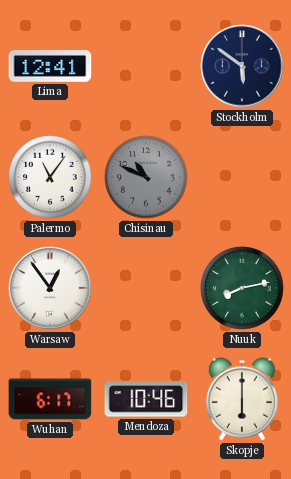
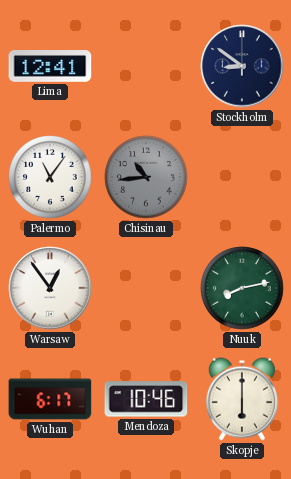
Stockholm: 5:51 -> 8:51
Chisinau: 10:49 -> 10:44
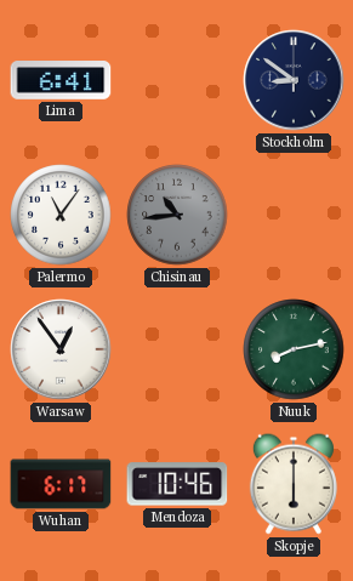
Lima: 12:41 -> 6:41
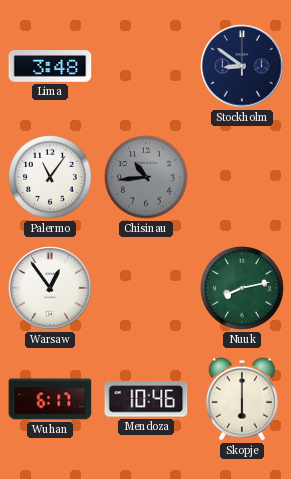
Lima: 6:41 -> 3:48
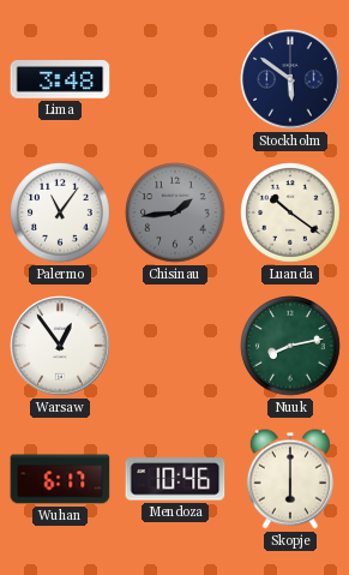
Stockholm: 8:51 -> 5:51
Chisinau: 10:44 -> 1:44
Luanda: none -> 10:21
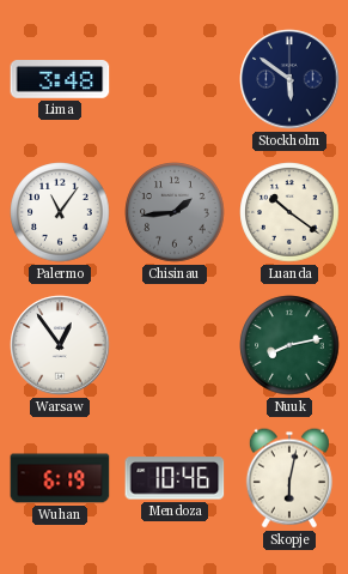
Wuhan: 6:17 -> 6:19
Skopje: 6:00 -> 6:02
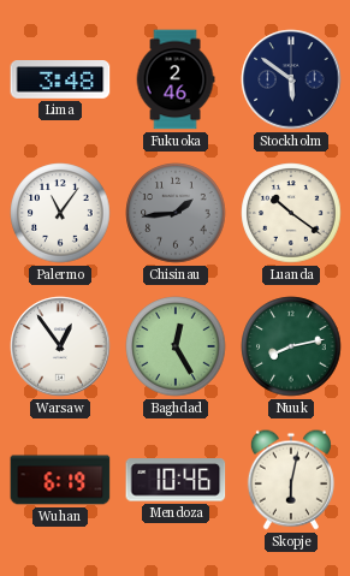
Fukuoka: none -> 2:46
Baghdad: none -> 12:25
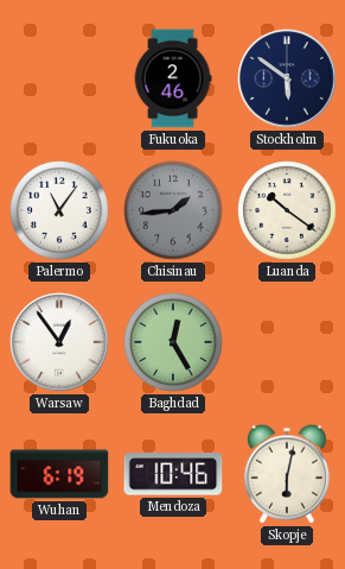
Lima: 3:48 -> none
Nuuk: 8:13 -> none
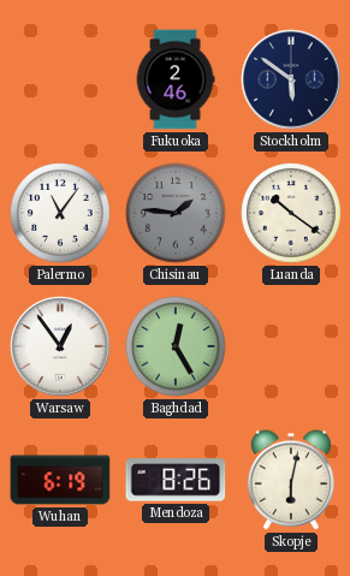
Chisinau: 1:44 -> 1:46
Mendoza: 10:46 -> 8:26
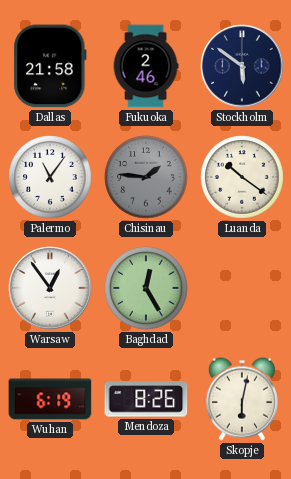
Dallas: none -> 21:58
